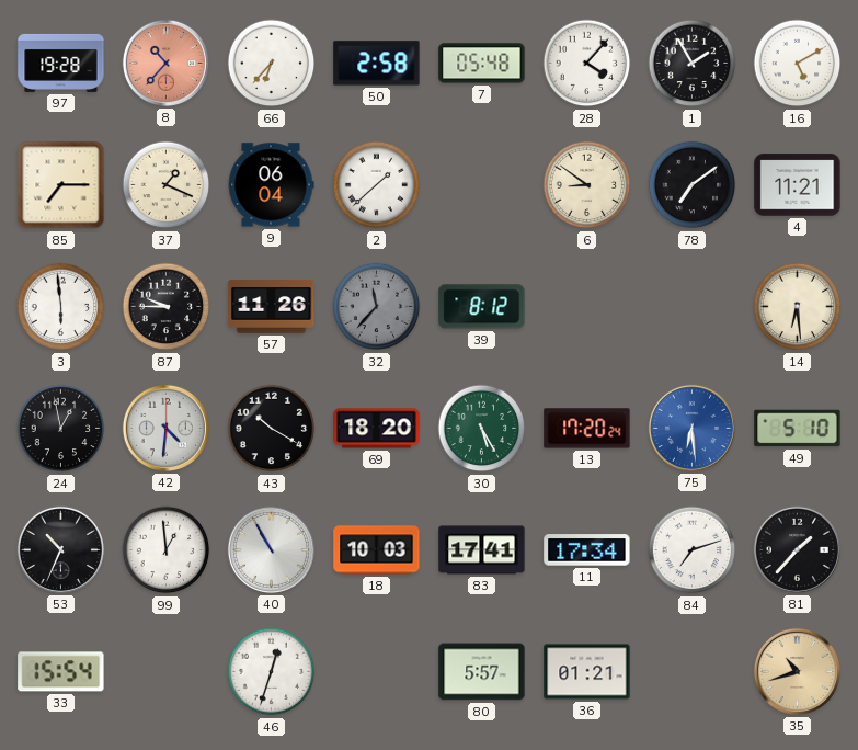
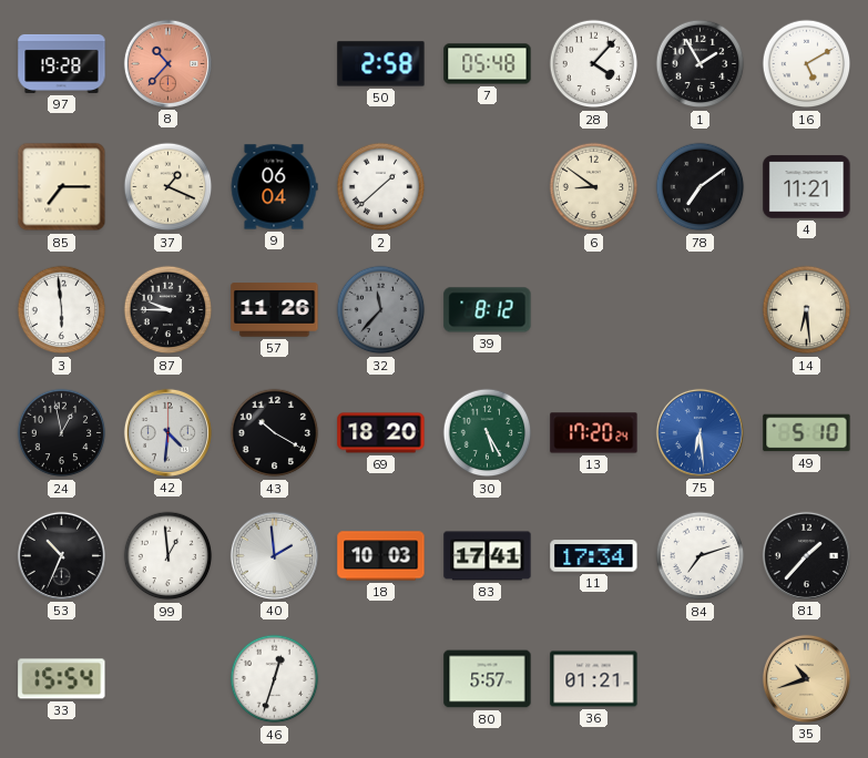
66: 6:37 -> none
40: 10:55 -> 1:59
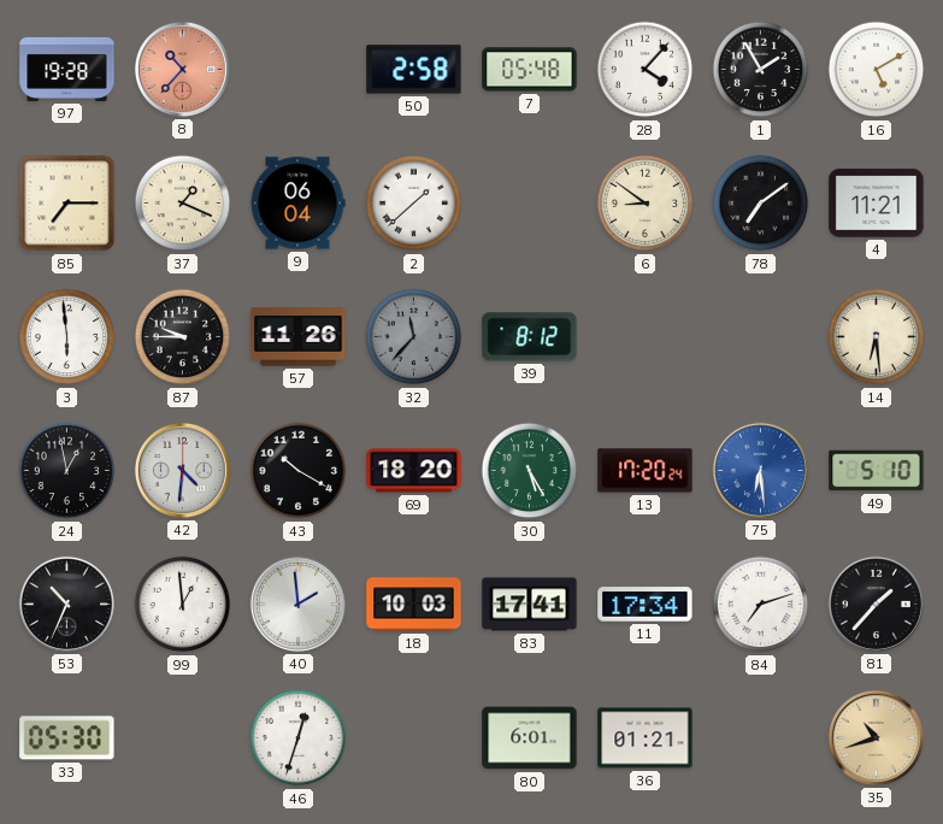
33: 15:54 -> 05:30
80: 5:57 -> 6:01
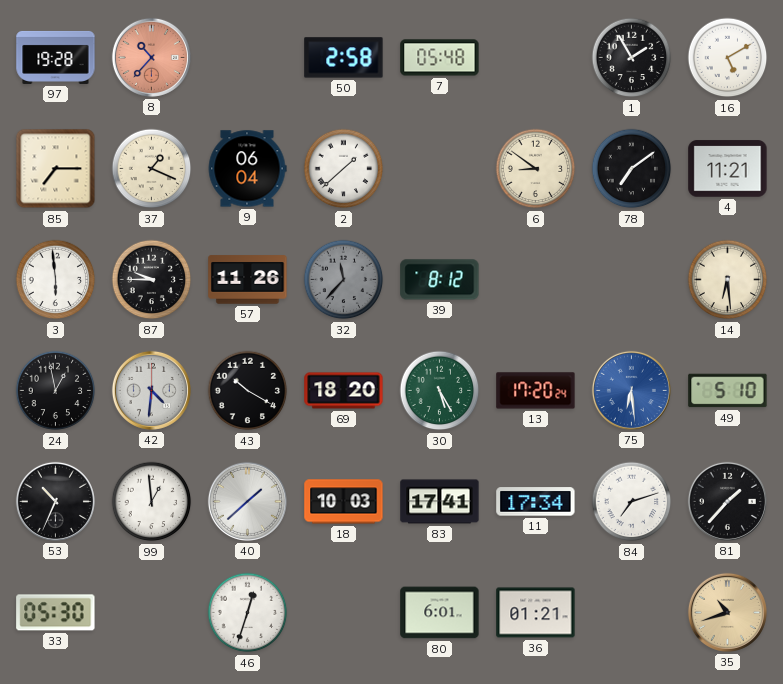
28: 4:07 -> none
40: 1:59 -> 1:38
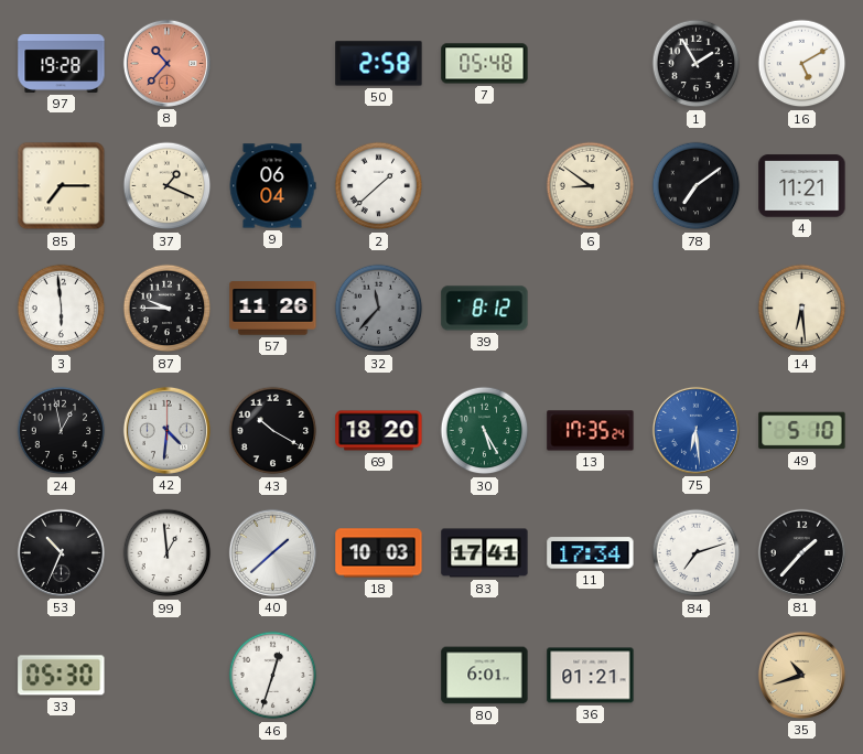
13: 17:20 -> 17:35
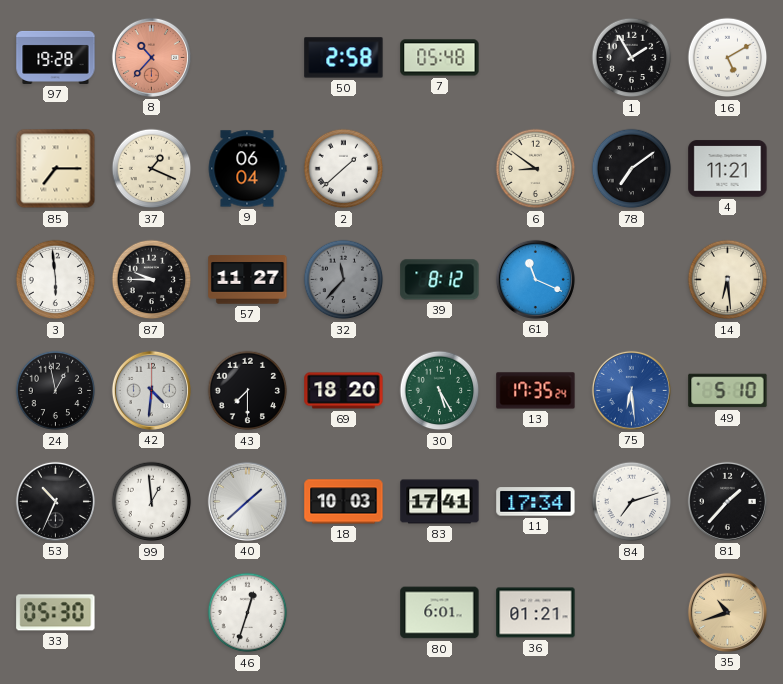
57: 11:26 -> 11:27
61: none -> 11:19
43: 10:20 -> 7:30
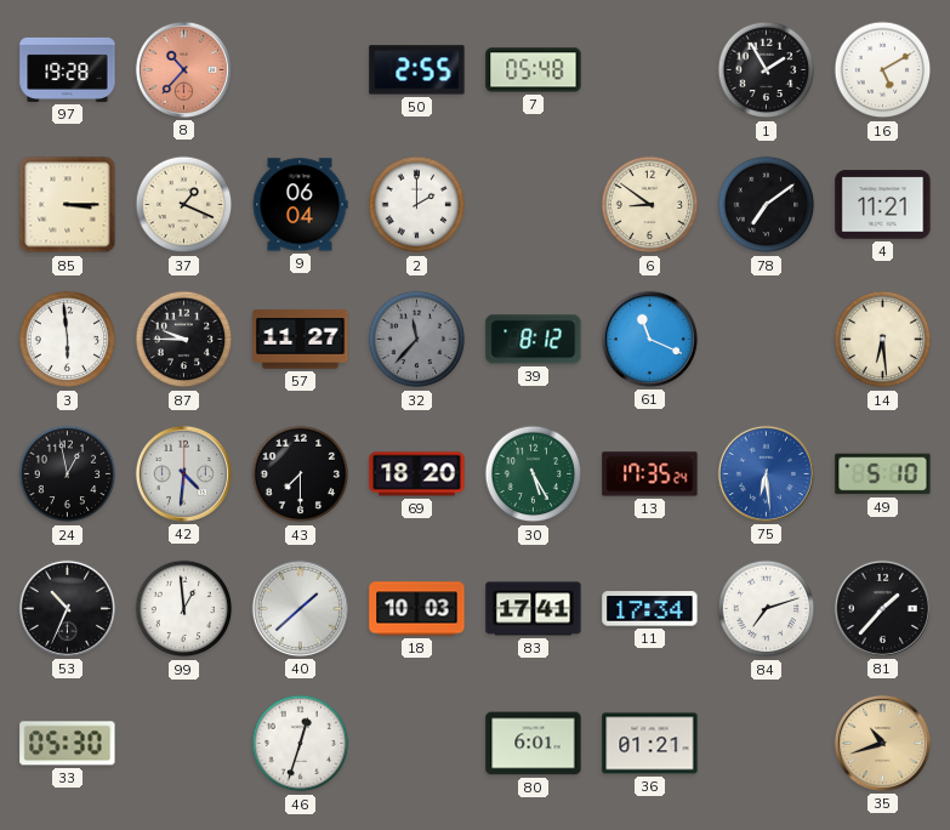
50: 2:58 -> 2:55
85: 7:15 -> 3:15
2: 1:38 -> 2:00
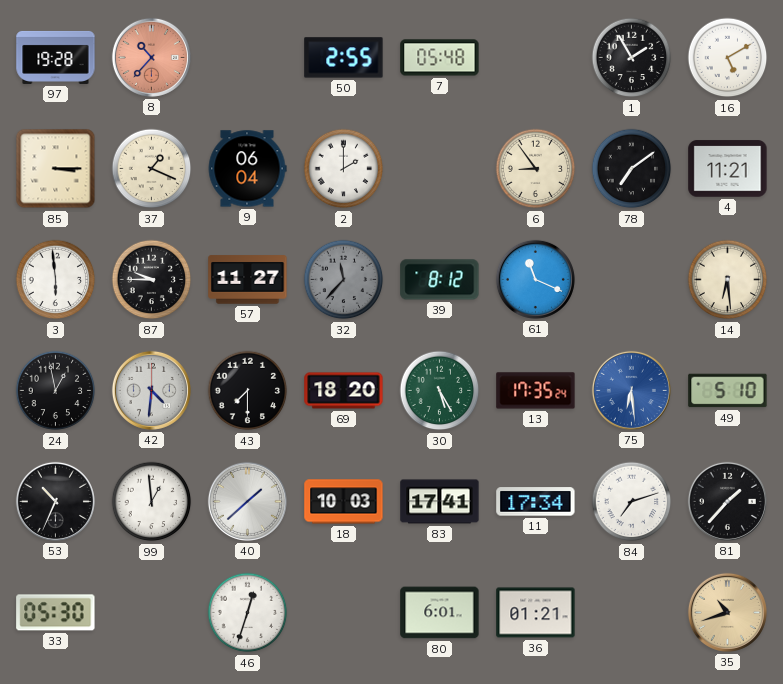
6: 8:51 -> 8:54
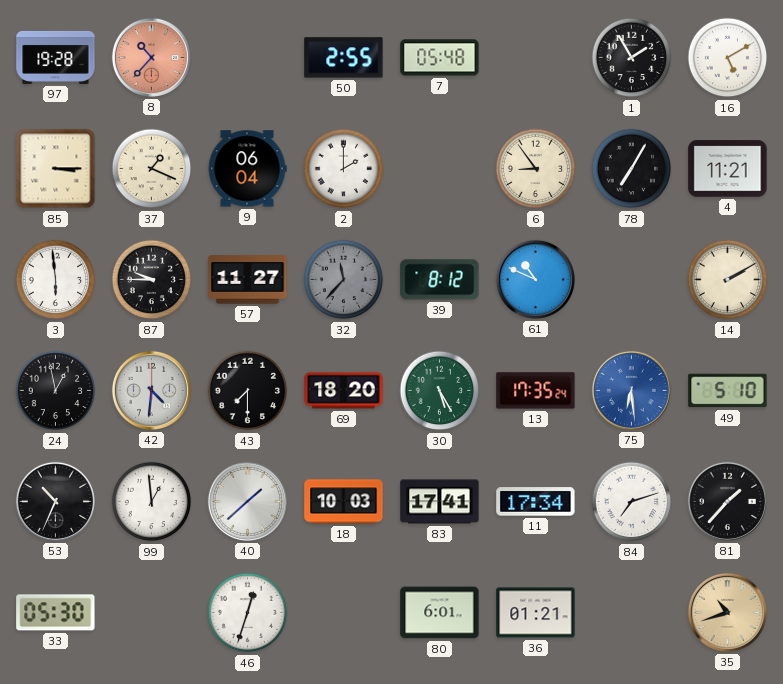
78: 7:09 -> 7:05
61: 11:19 -> 10:49
14: 6:29 -> 2:10
